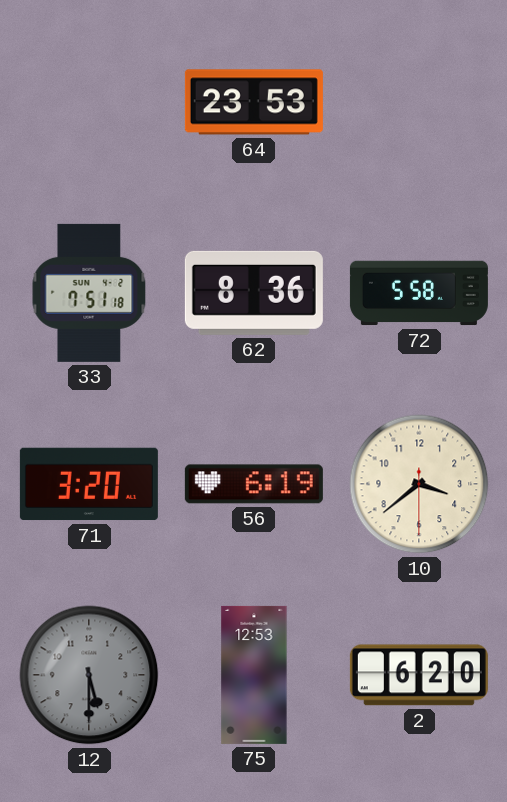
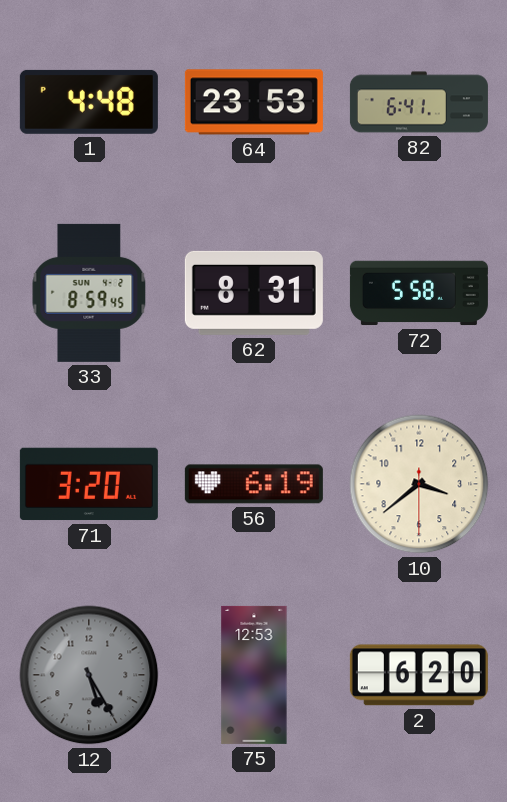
1: none -> 4:48
82: none -> 6:41
33: 7:51 -> 8:59
62: 8:36 -> 8:31
12: 5:30 -> 5:25
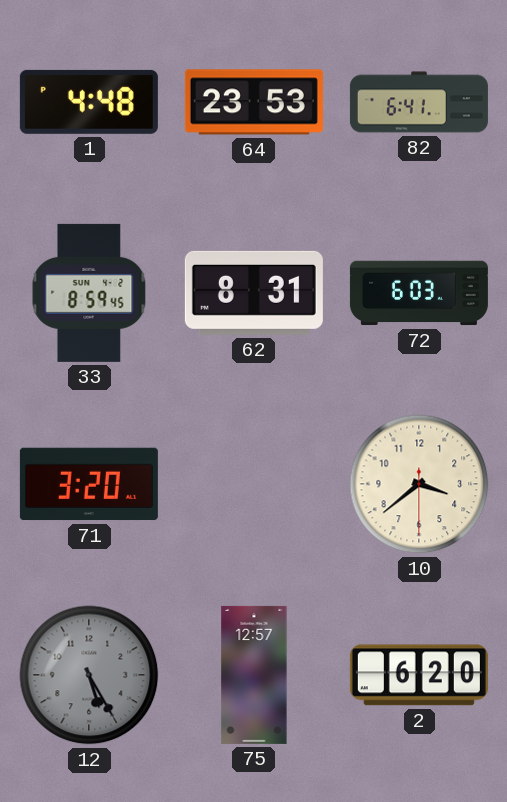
72: 5:58 -> 6:03
56: 6:19 -> none
75: 12:53 -> 12:57
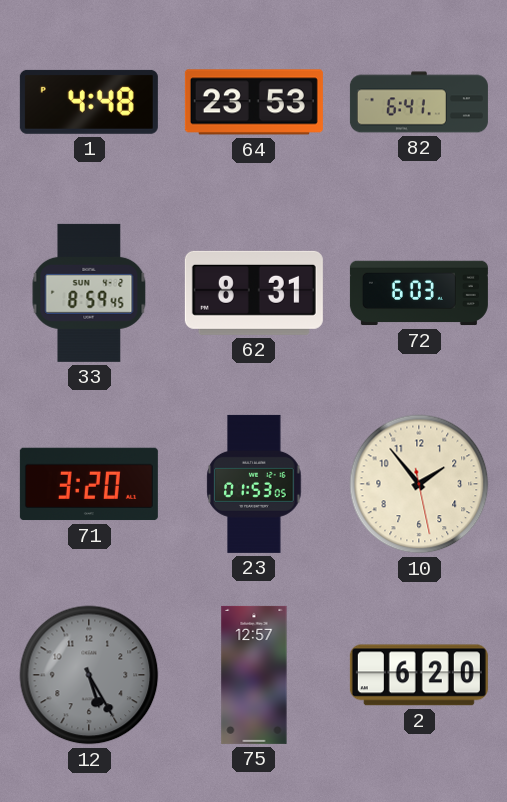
23: none -> 01:53
10: 3:38 -> 1:53
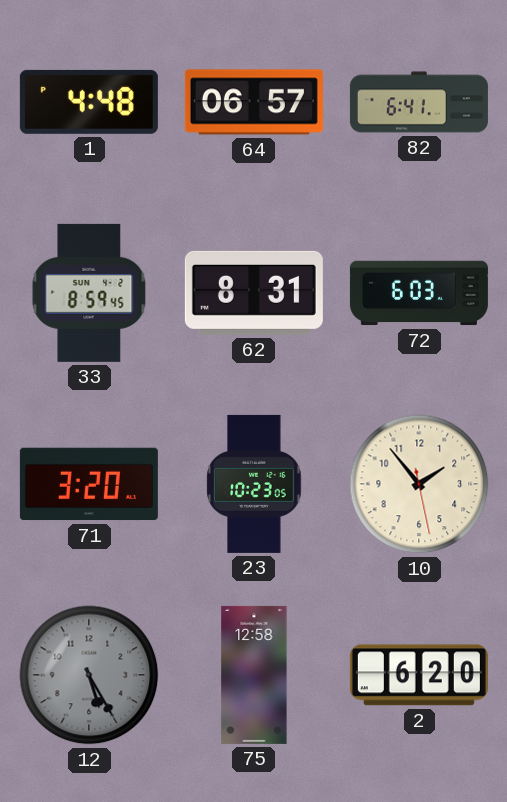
64: 23:53 -> 06:57
23: 01:53 -> 10:23
75: 12:57 -> 12:58
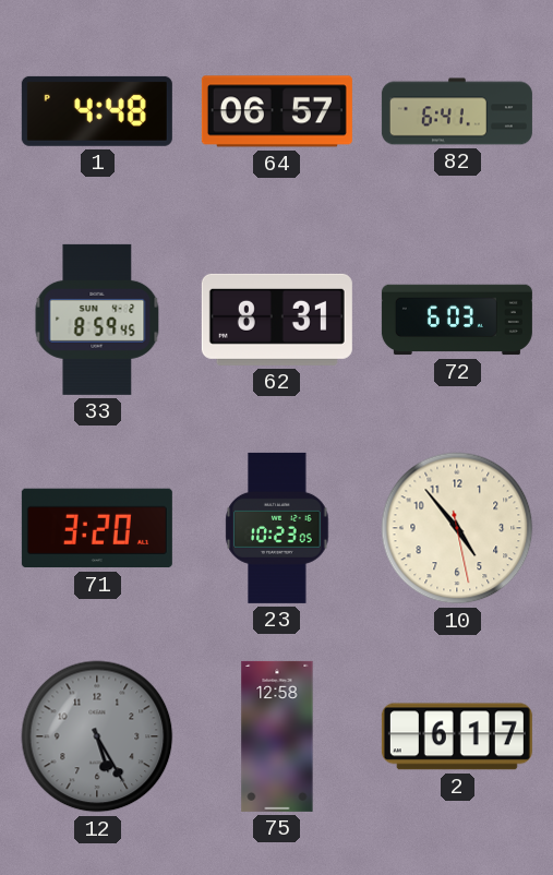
10: 1:53 -> 4:53
2: 6:20 -> 6:17
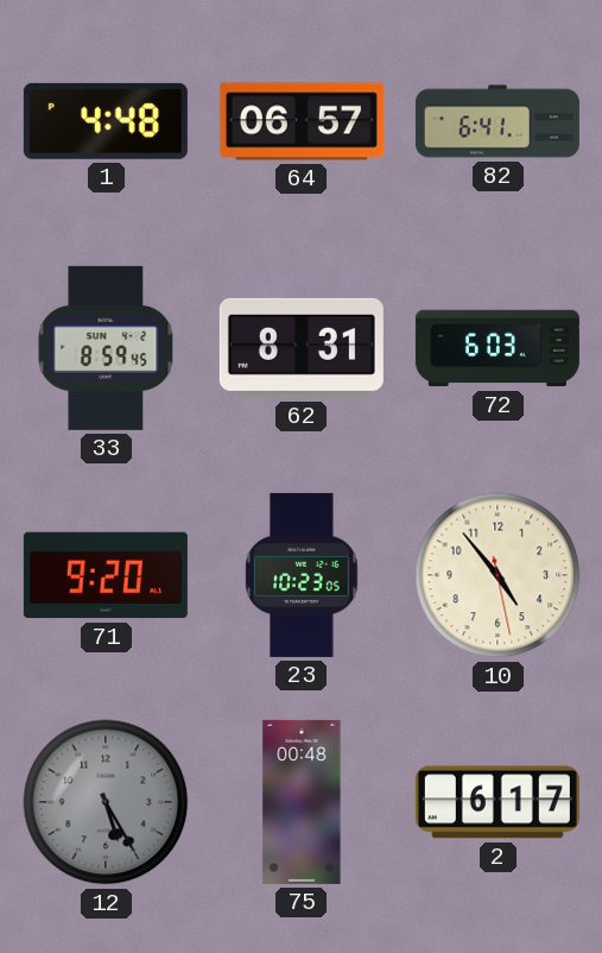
71: 3:20 -> 9:20
75: 12:58 -> 00:48
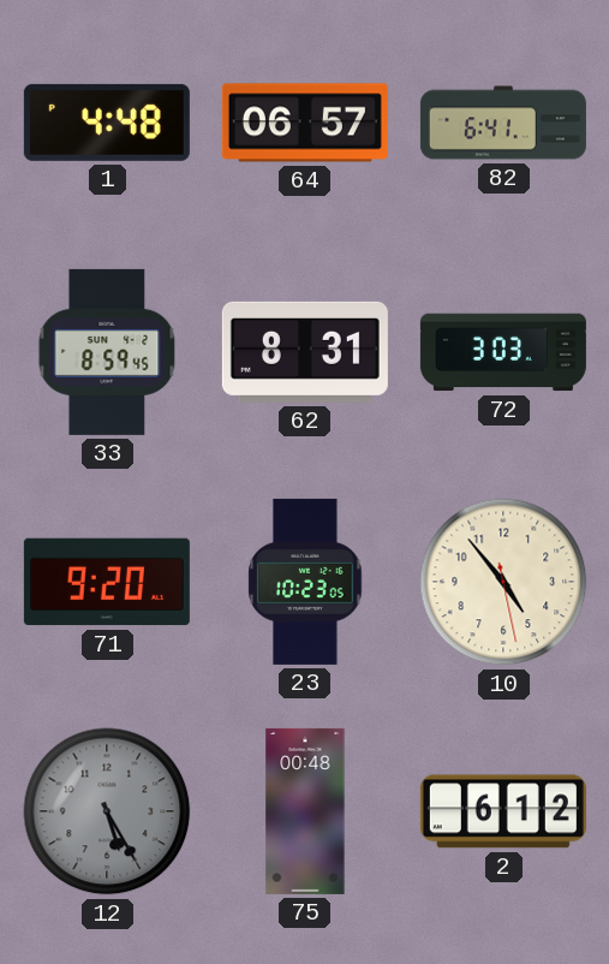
72: 6:03 -> 3:03
2: 6:17 -> 6:12
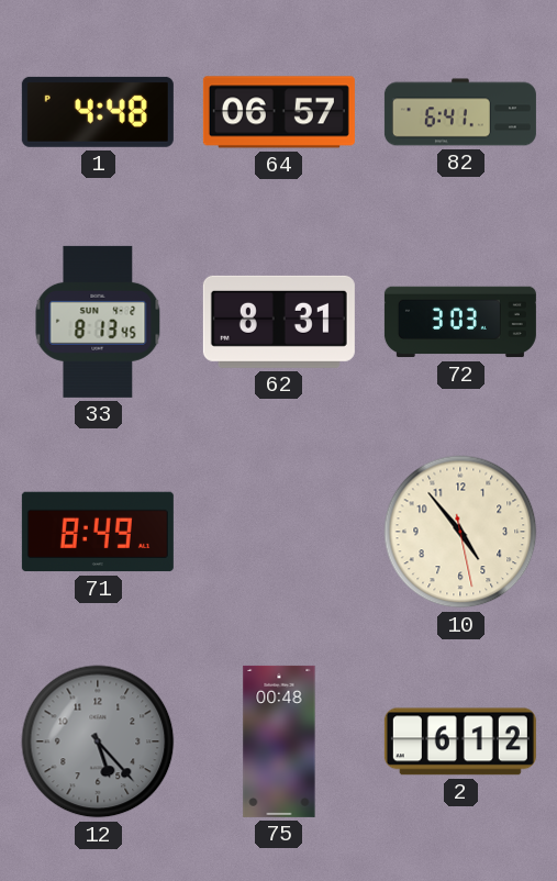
33: 8:59 -> 8:13
71: 9:20 -> 8:49
23: 10:23 -> none
12: 5:25 -> 5:23
